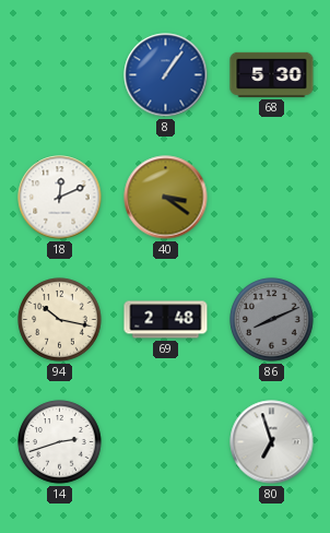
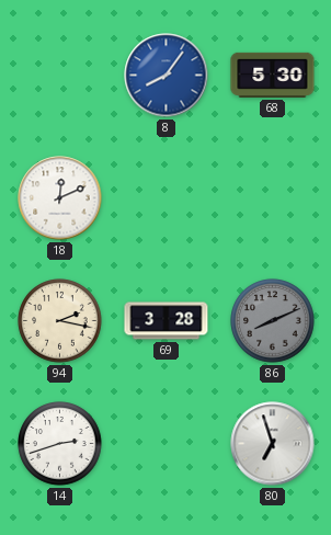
8: 1:06 -> 8:06
40: 3:21 -> none
94: 10:17 -> 2:17
69: 2:48 -> 3:28
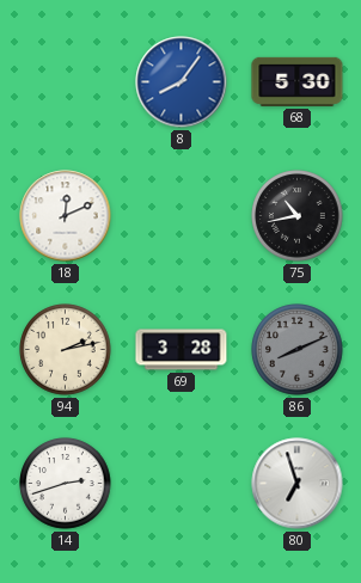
75: none -> 10:43
94: 2:17 -> 2:13
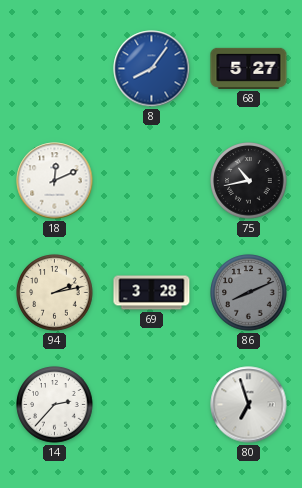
68: 5:30 -> 5:27
14: 2:42 -> 2:37
